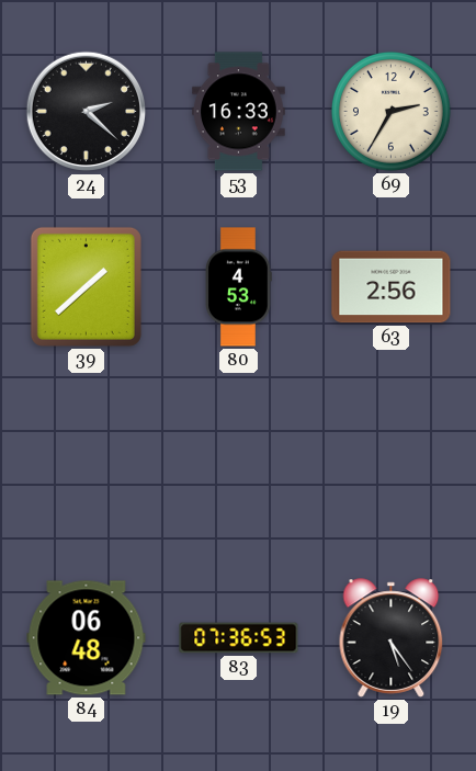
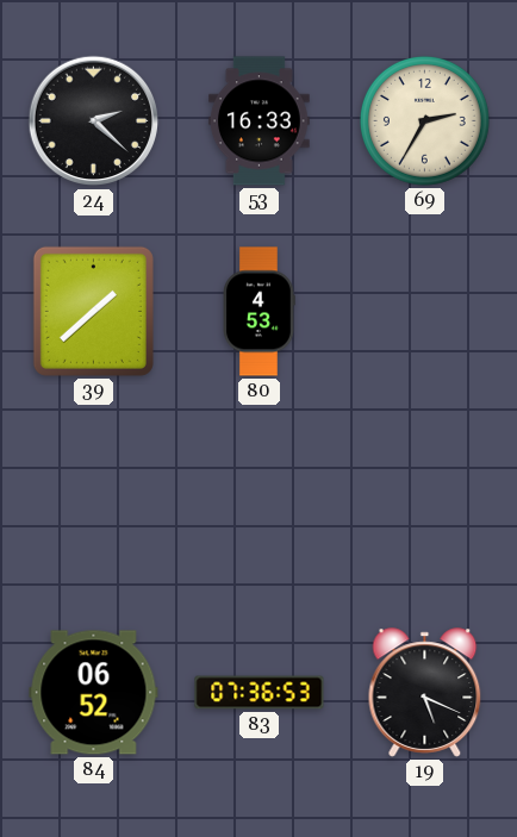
63: 2:56 -> none
84: 06:48 -> 06:52
19: 5:24 -> 5:19
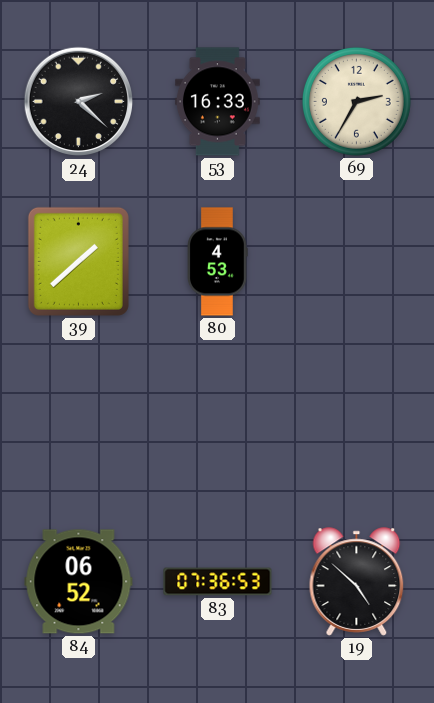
19: 5:19 -> 4:52
